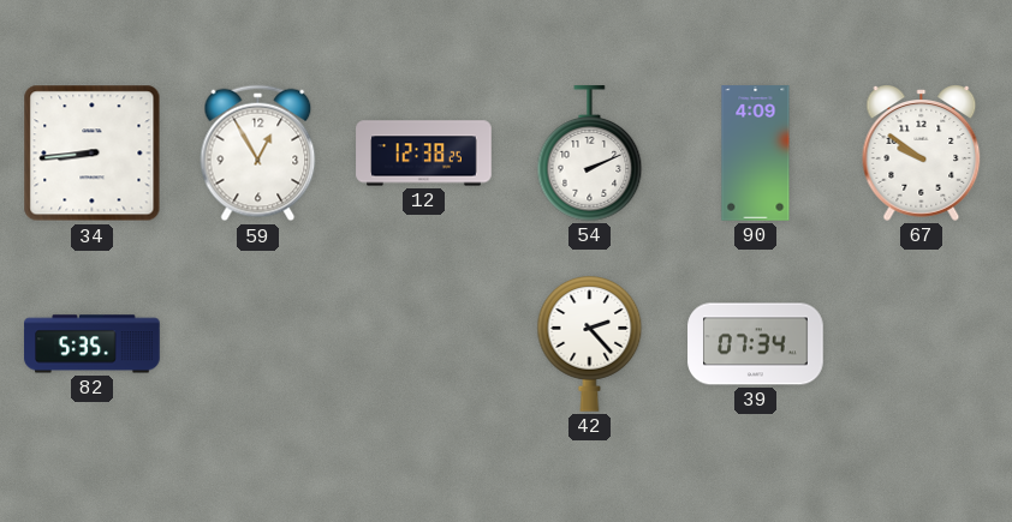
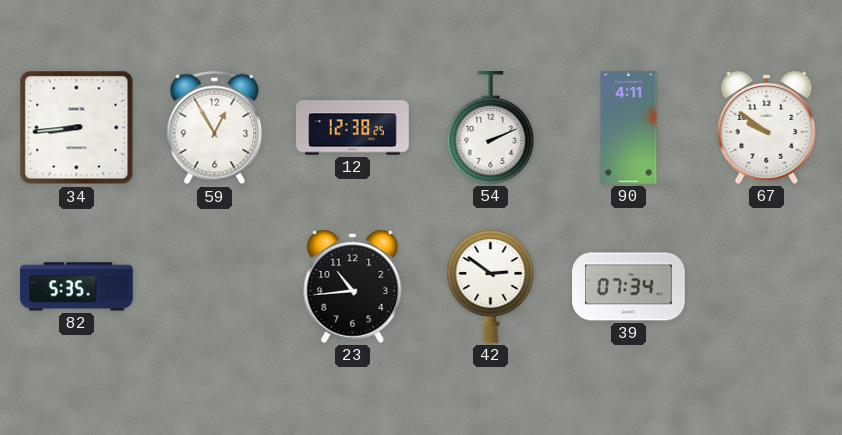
90: 4:09 -> 4:11
23: none -> 10:44
42: 2:23 -> 2:51
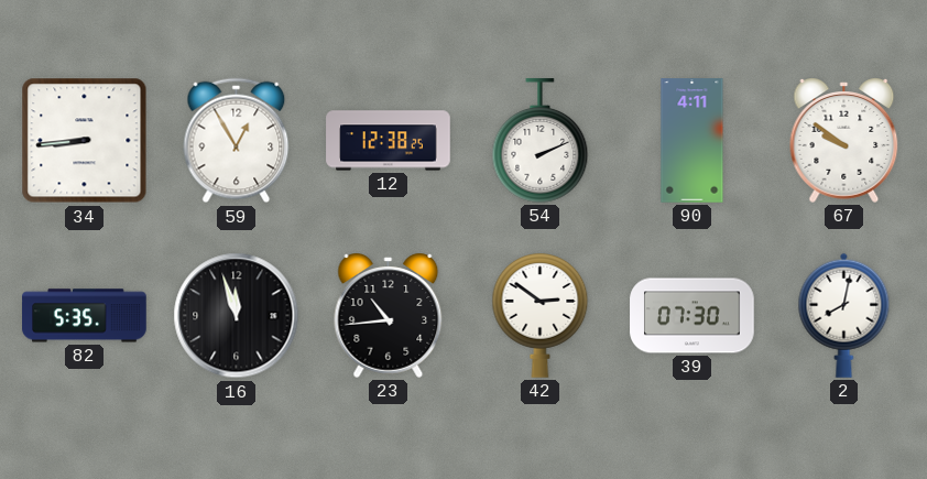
16: none -> 11:57
39: 07:34 -> 07:30
2: none -> 8:02
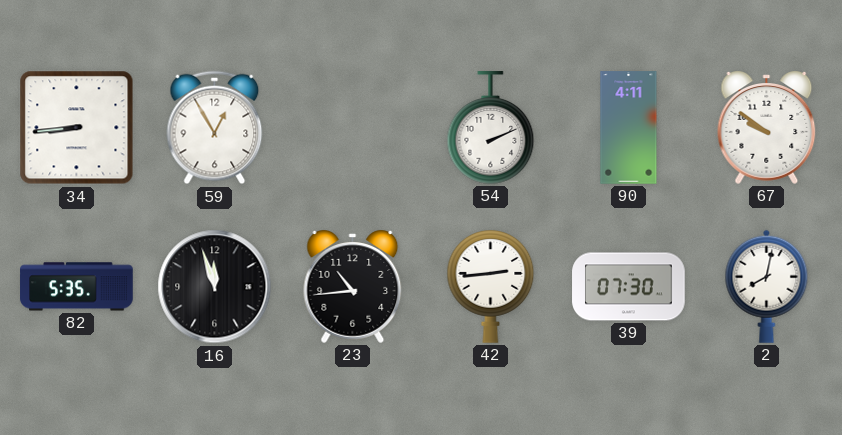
12: 12:38 -> none
42: 2:51 -> 2:44
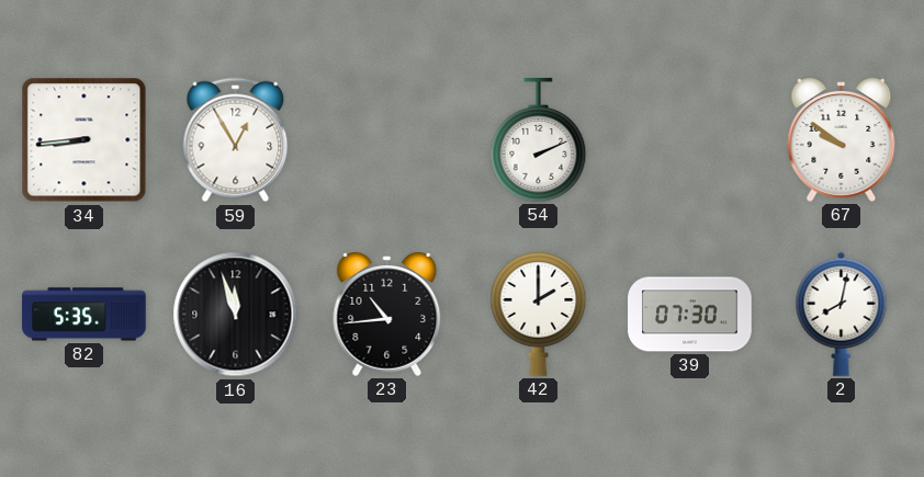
90: 4:11 -> none
42: 2:44 -> 2:00
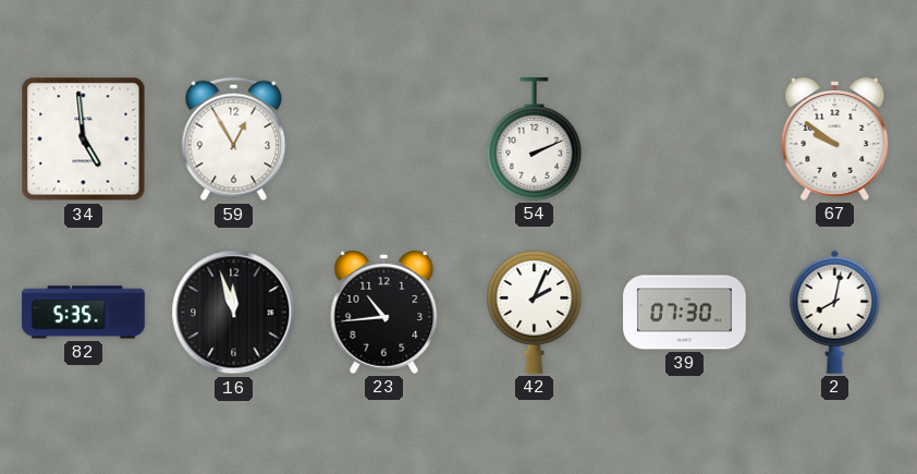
34: 8:44 -> 4:59
42: 2:00 -> 2:04
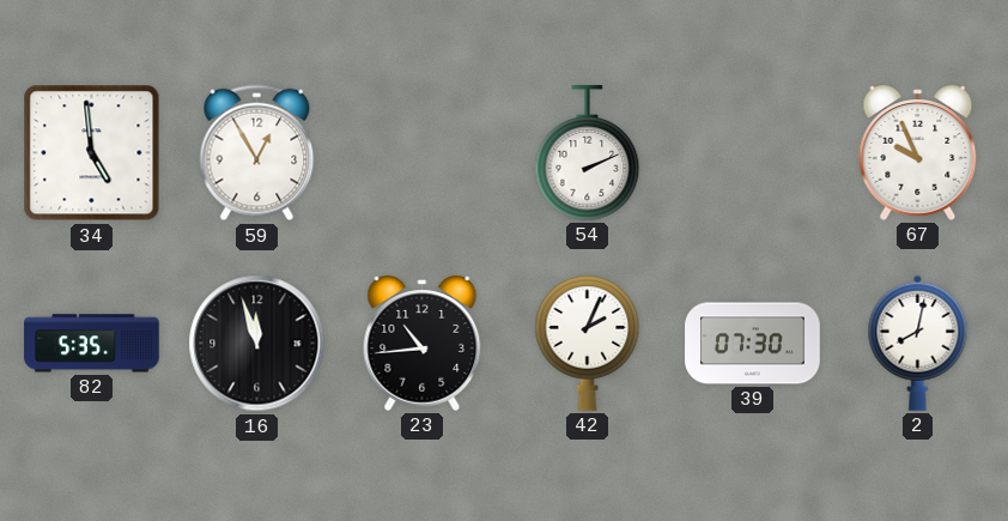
67: 9:51 -> 9:56
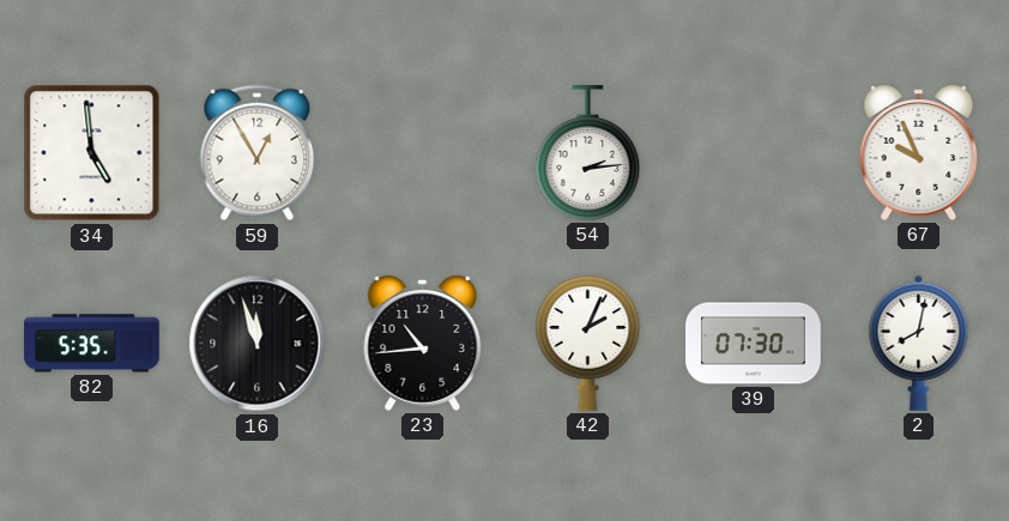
54: 2:11 -> 2:14
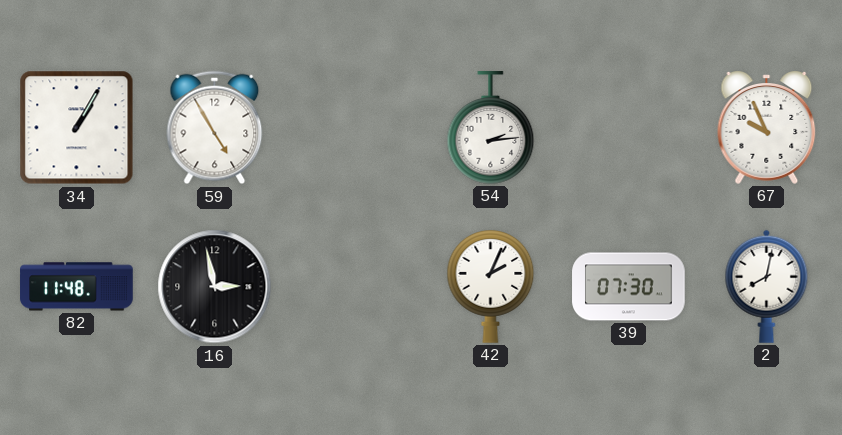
34: 4:59 -> 1:05
59: 12:55 -> 4:55
82: 5:35 -> 11:48
16: 11:57 -> 2:58
23: 10:44 -> none
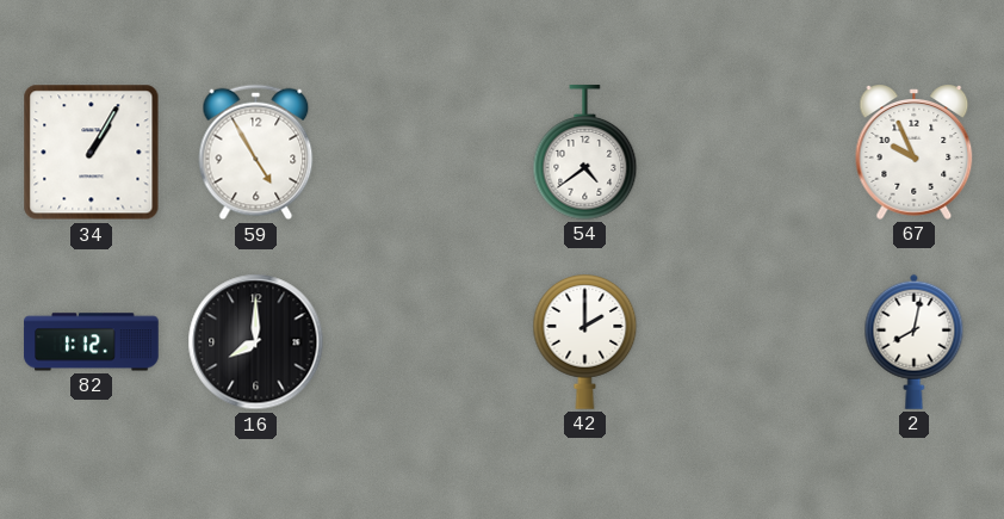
54: 2:14 -> 4:39
82: 11:48 -> 1:12
16: 2:58 -> 8:00
42: 2:04 -> 2:00
39: 07:30 -> none
